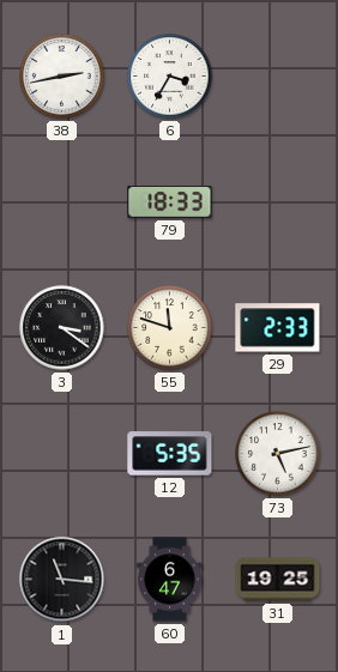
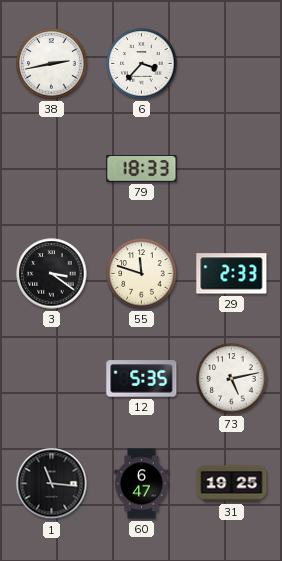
6: 3:35 -> 3:37
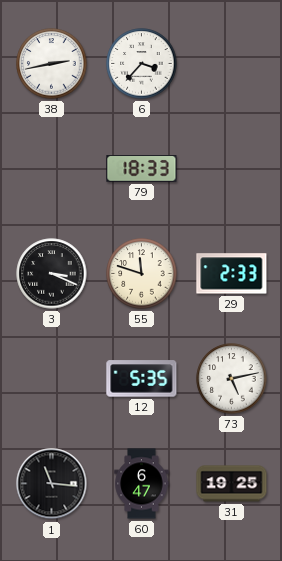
3: 3:21 -> 3:19
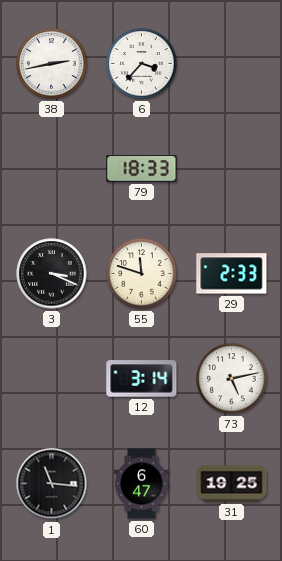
12: 5:35 -> 3:14
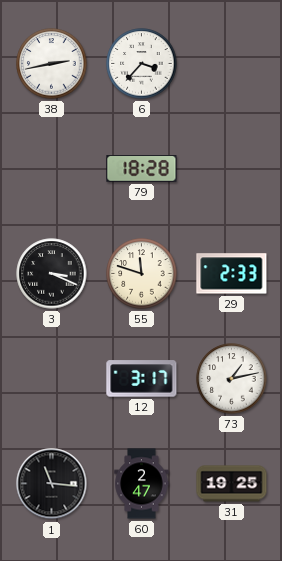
79: 18:33 -> 18:28
12: 3:14 -> 3:17
73: 5:13 -> 1:13
60: 6:47 -> 2:47
